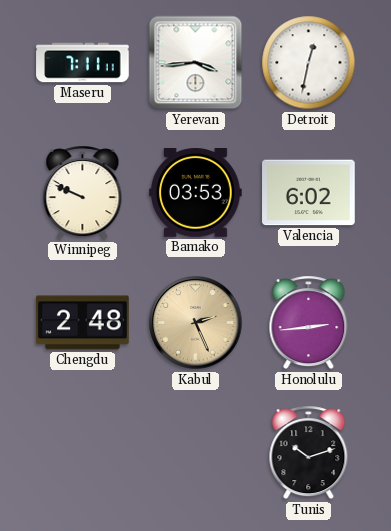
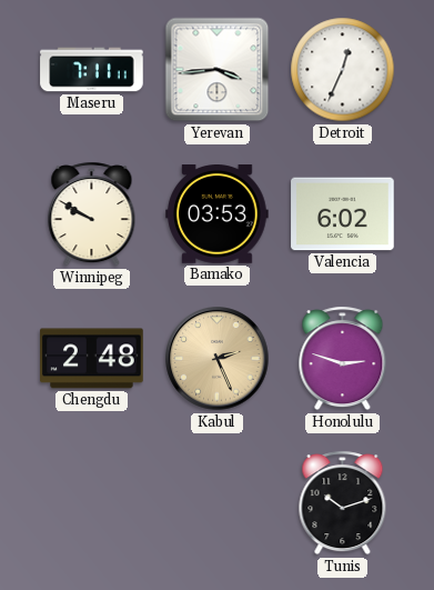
Detroit: 12:32 -> 12:34
Winnipeg: 9:49 -> 9:50
Honolulu: 2:44 -> 2:48
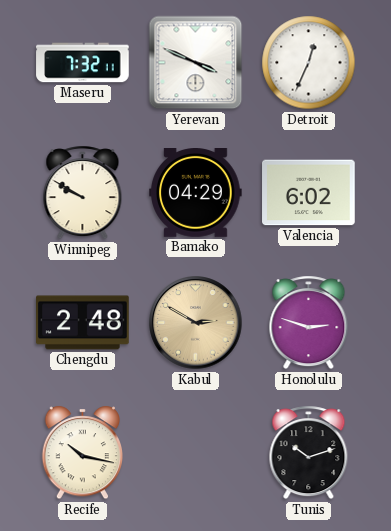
Maseru: 7:11 -> 7:32
Yerevan: 3:44 -> 3:49
Bamako: 03:53 -> 04:29
Kabul: 2:26 -> 2:50
Recife: none -> 10:17
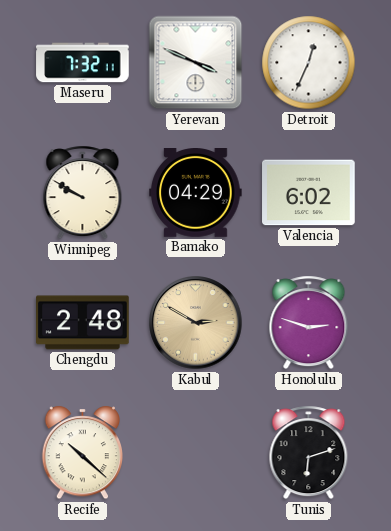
Recife: 10:17 -> 10:22
Tunis: 10:12 -> 6:12
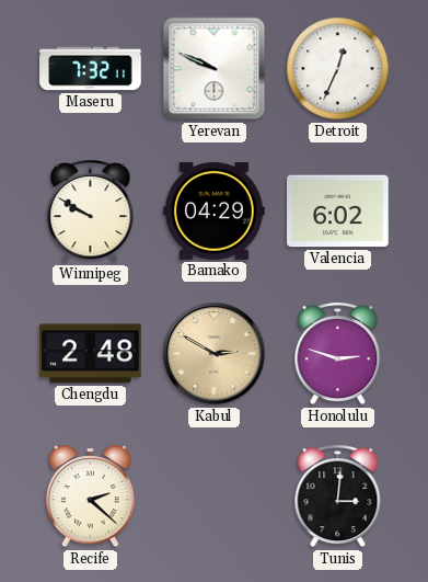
Yerevan: 3:49 -> 9:49
Recife: 10:22 -> 2:22
Tunis: 6:12 -> 3:01
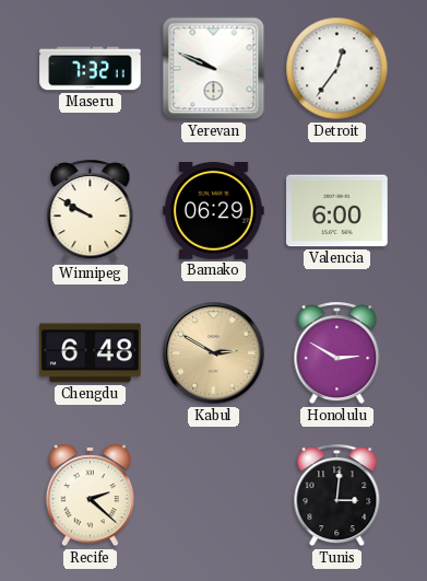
Detroit: 12:34 -> 12:36
Bamako: 04:29 -> 06:29
Valencia: 6:02 -> 6:00
Chengdu: 2:48 -> 6:48
Honolulu: 2:48 -> 2:50
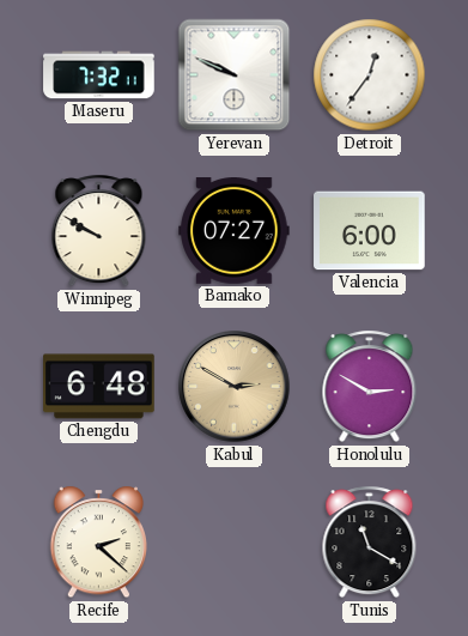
Bamako: 06:29 -> 07:27
Tunis: 3:01 -> 11:20
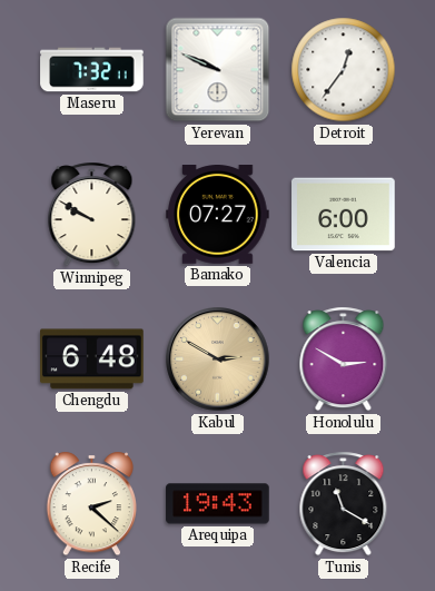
Arequipa: none -> 19:43
